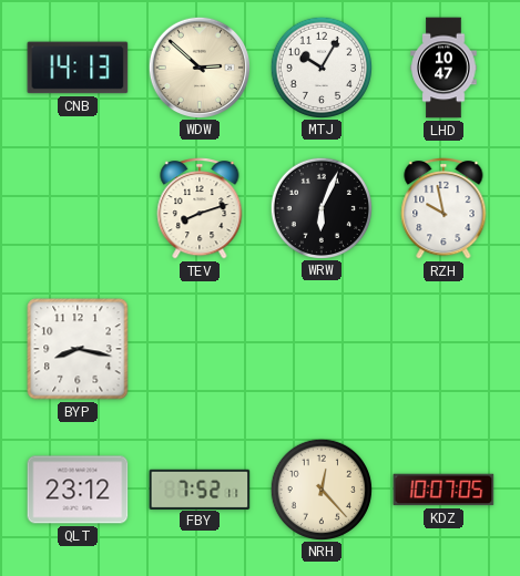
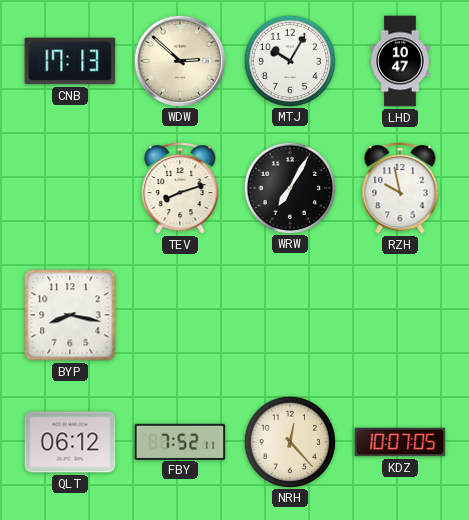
CNB: 14:13 -> 17:13
WRW: 6:04 -> 7:05
QLT: 23:12 -> 06:12
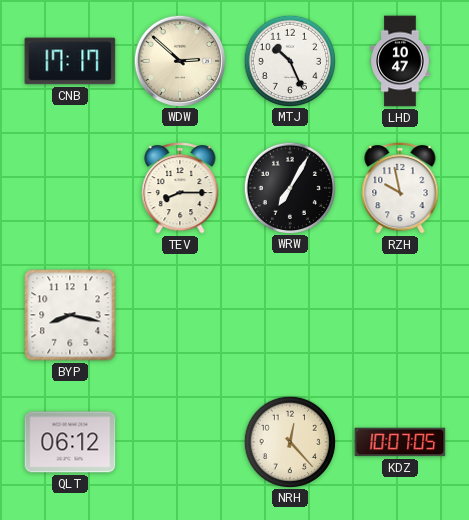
CNB: 17:13 -> 17:17
MTJ: 10:05 -> 10:26
TEV: 8:12 -> 8:15
FBY: 7:52 -> none
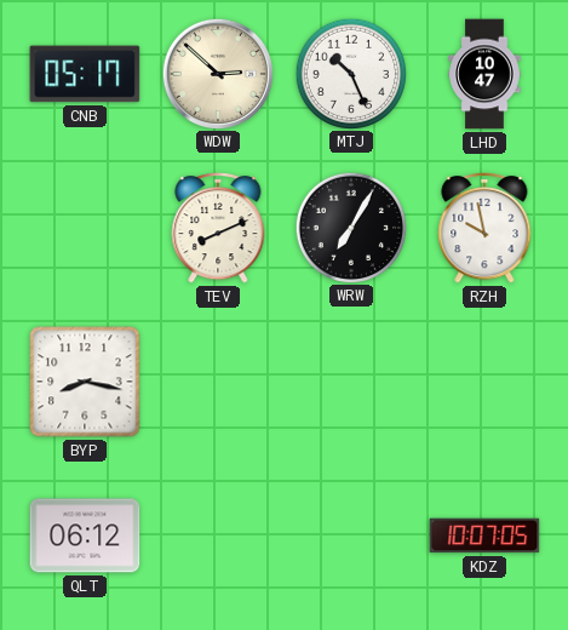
CNB: 17:17 -> 05:17
TEV: 8:15 -> 8:11
NRH: 12:23 -> none
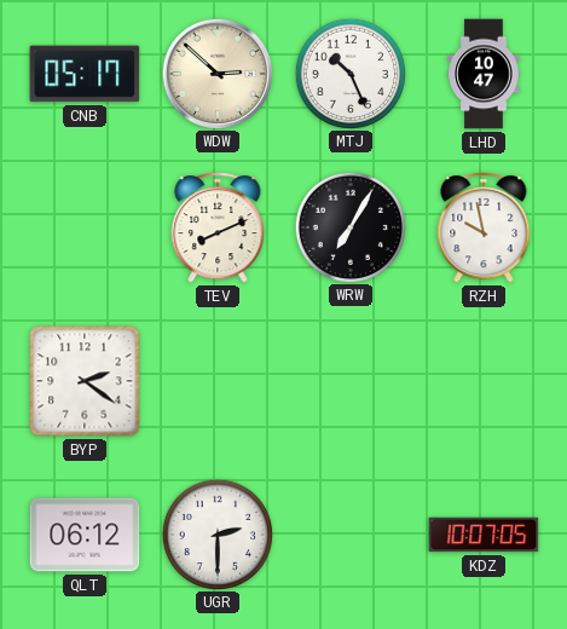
BYP: 8:17 -> 2:21
UGR: none -> 2:30
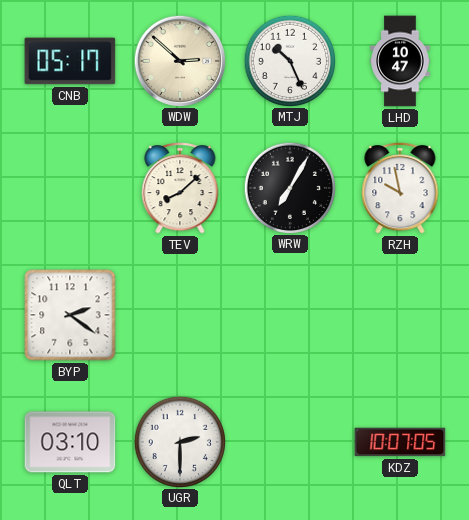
TEV: 8:11 -> 8:08
QLT: 06:12 -> 03:10
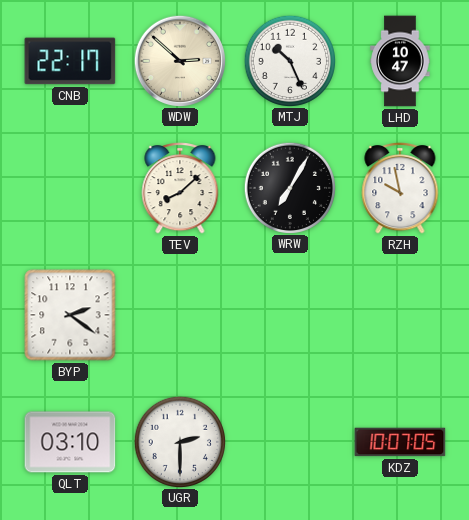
CNB: 05:17 -> 22:17
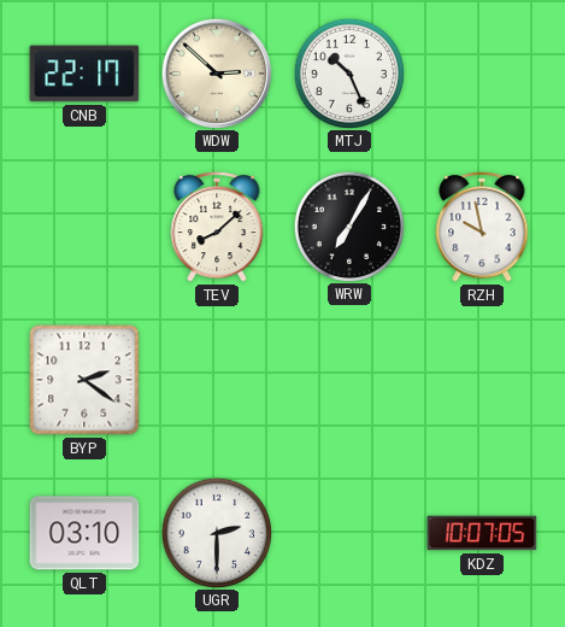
LHD: 10:47 -> none
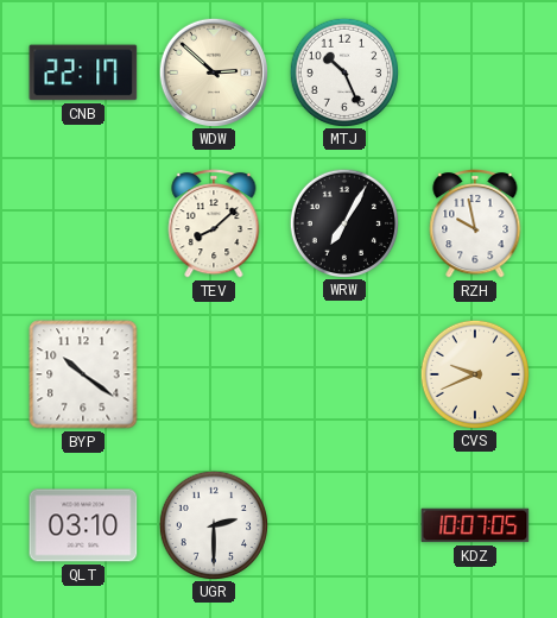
BYP: 2:21 -> 10:21
CVS: none -> 9:41
